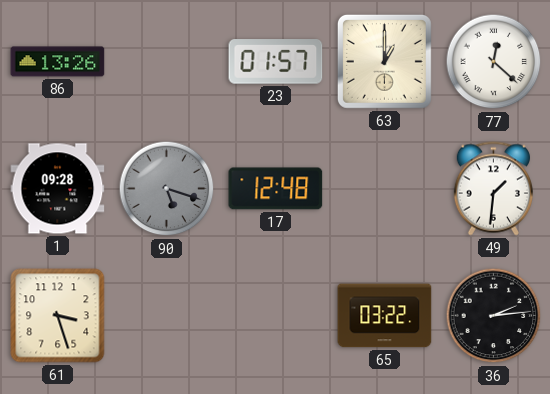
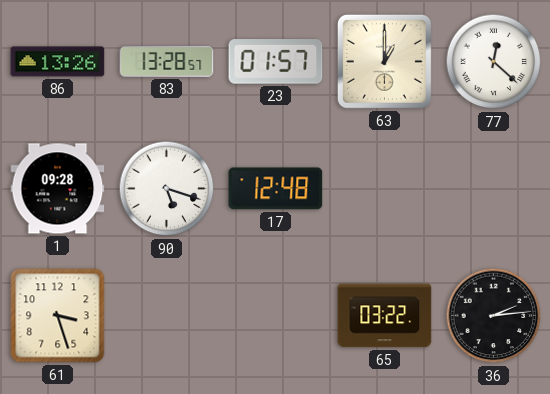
83: none -> 13:28
90 dial: grey -> white
49: 1:31 -> none
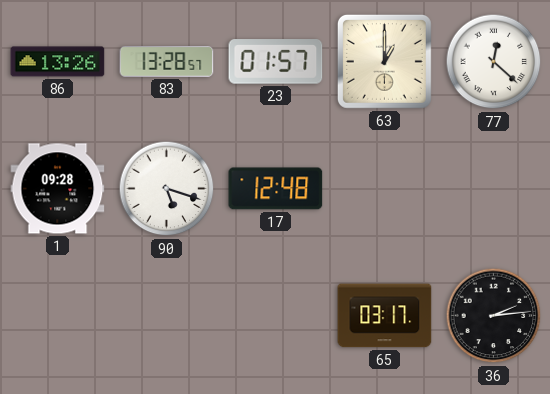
61: 3:27 -> none
65: 03:22 -> 03:17
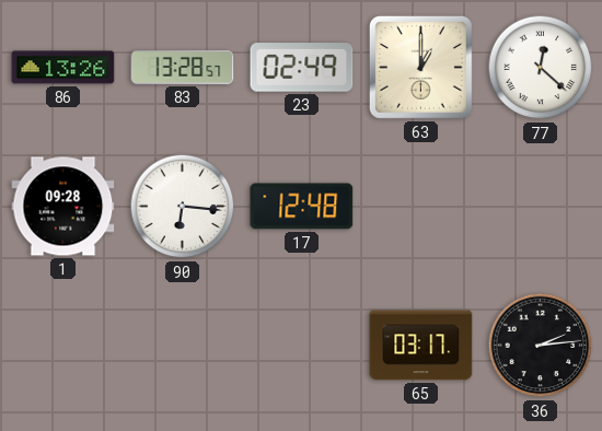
23: 01:57 -> 02:49
90: 5:18 -> 6:16
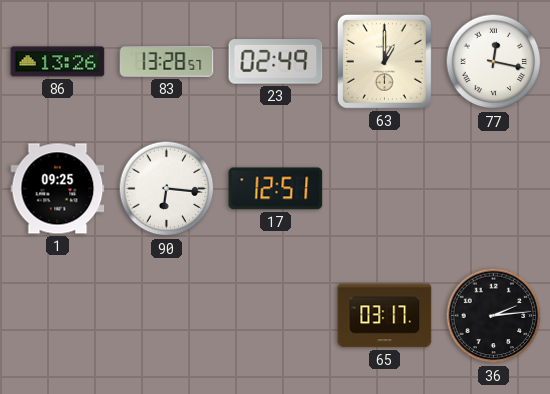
77: 12:22 -> 12:17
1: 09:28 -> 09:25
17: 12:48 -> 12:51
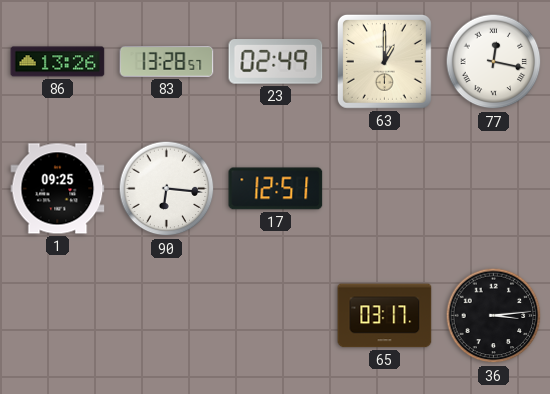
36: 2:14 -> 3:14
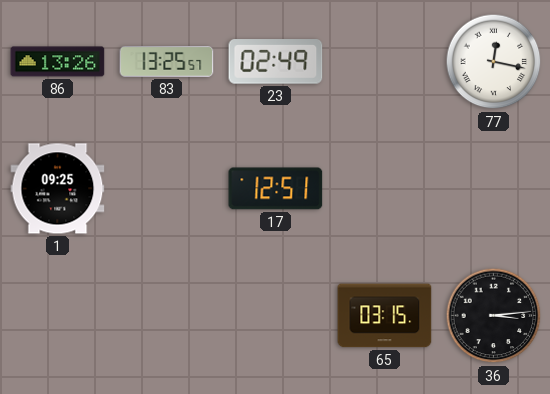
83: 13:28 -> 13:25
63: 1:00 -> none
90: 6:16 -> none
65: 03:17 -> 03:15
